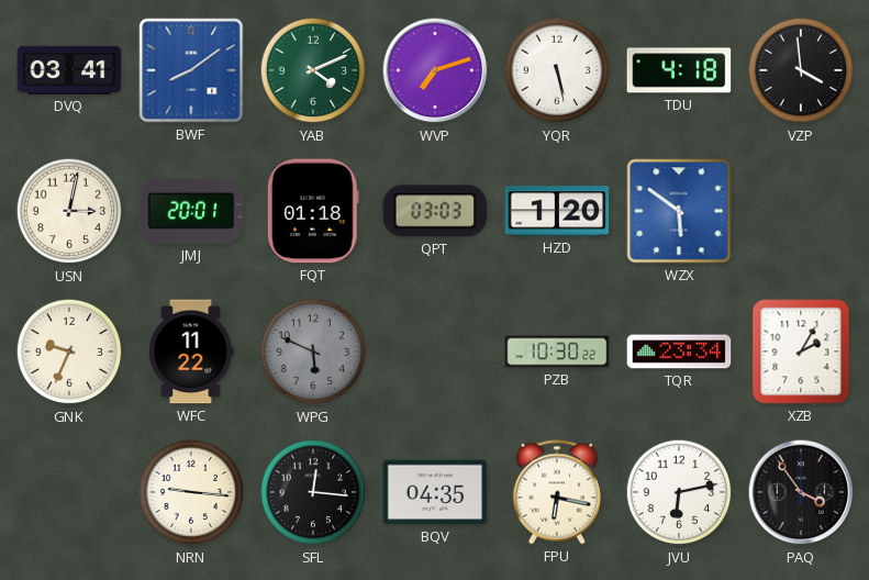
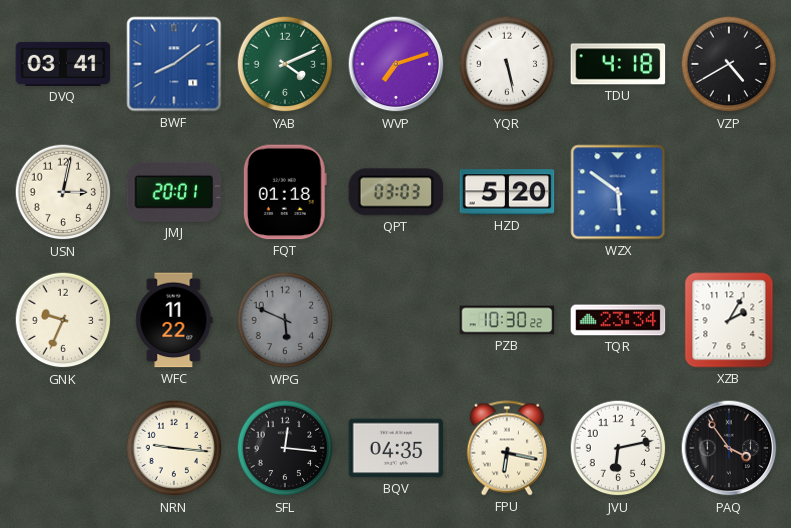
VZP: 3:59 -> 4:40
HZD: 1:20 -> 5:20
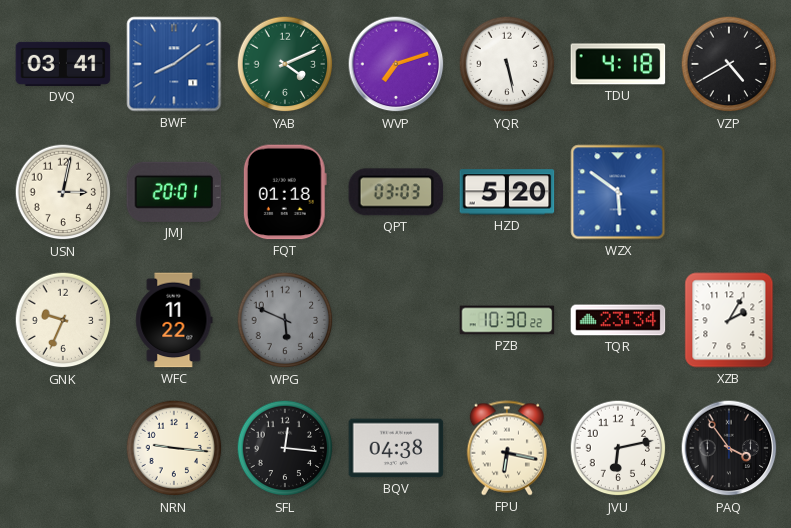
BQV: 04:35 -> 04:38
